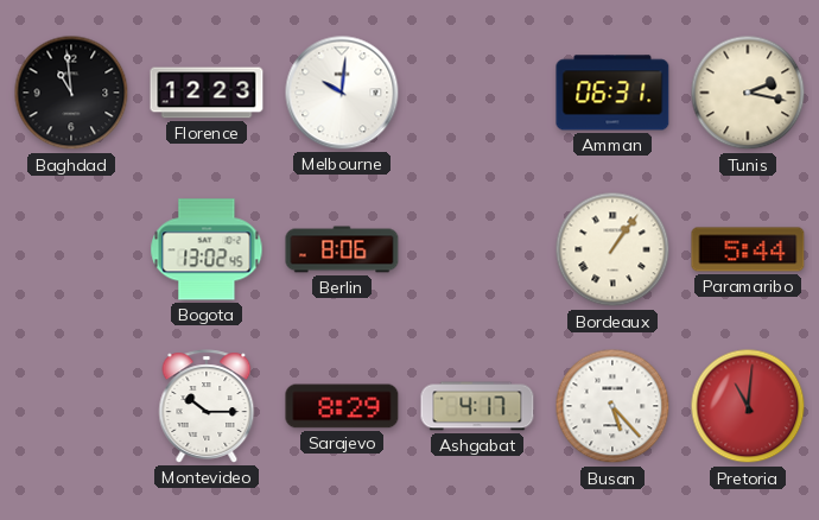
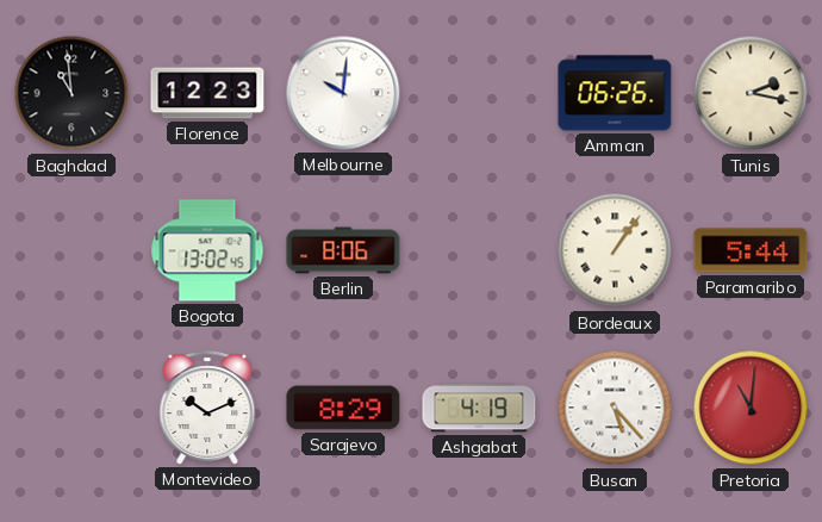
Amman: 06:31 -> 06:26
Montevideo: 10:15 -> 10:11
Ashgabat: 4:17 -> 4:19
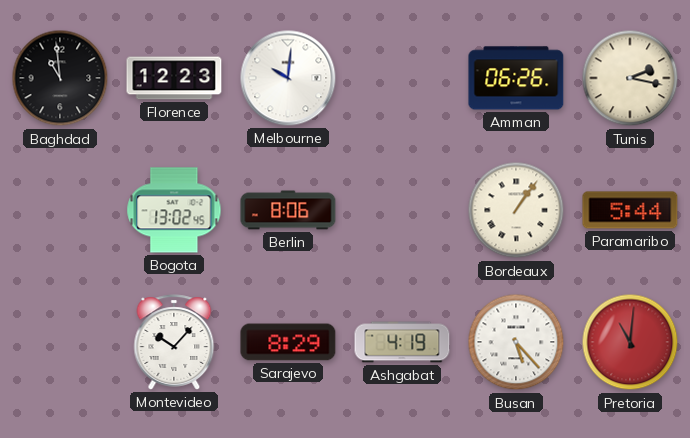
Montevideo: 10:11 -> 10:07
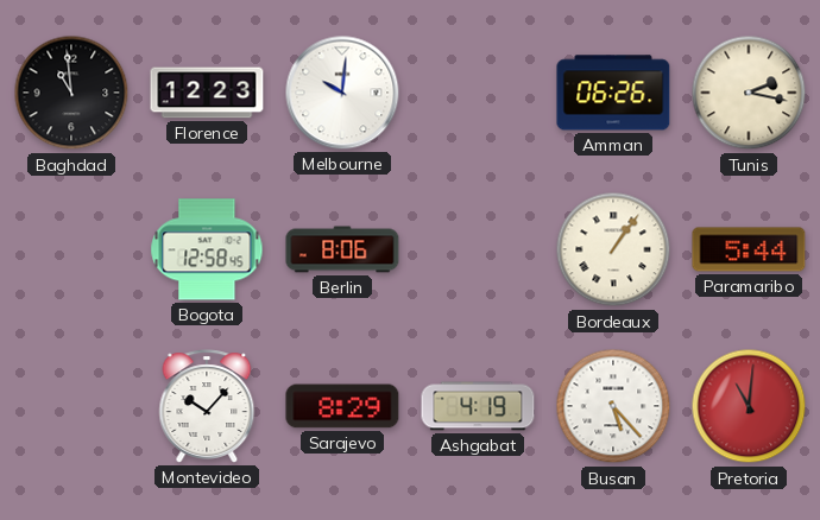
Bogota: 13:02 -> 12:58
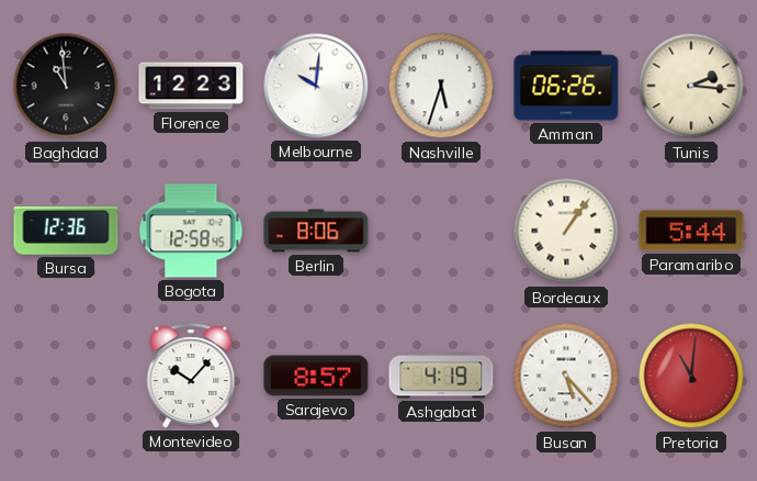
Nashville: none -> 5:33
Tunis: 2:17 -> 2:16
Bursa: none -> 12:36
Sarajevo: 8:29 -> 8:57
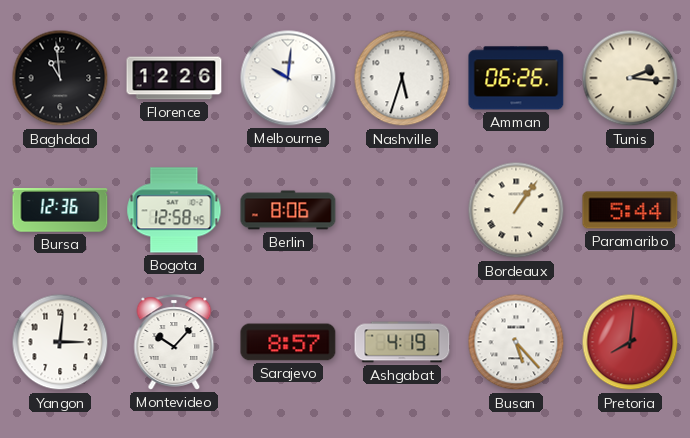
Florence: 12:23 -> 12:26
Yangon: none -> 3:01
Pretoria: 11:01 -> 8:01
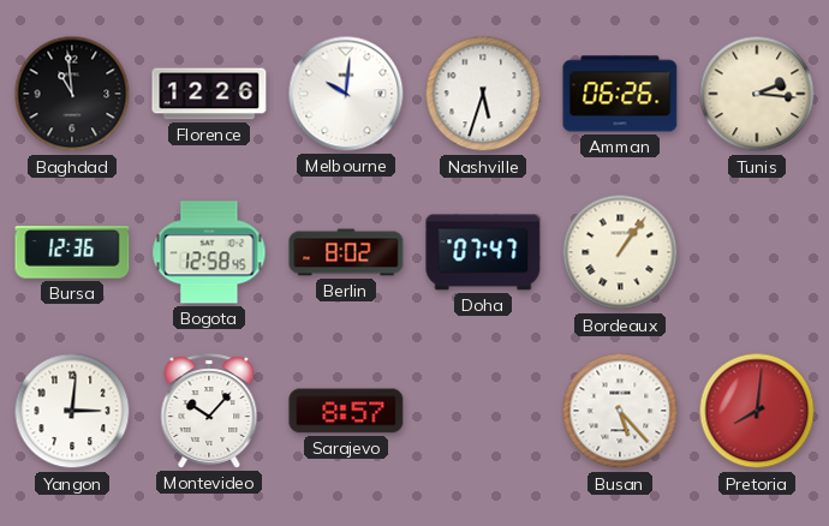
Berlin: 8:06 -> 8:02
Doha: none -> 07:47
Paramaribo: 5:44 -> none
Ashgabat: 4:19 -> none
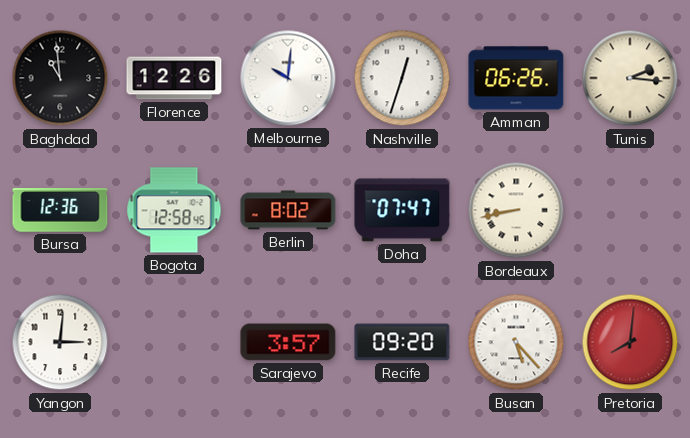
Nashville: 5:33 -> 12:33
Bordeaux: 1:06 -> 8:43
Montevideo: 10:07 -> none
Sarajevo: 8:57 -> 3:57
Recife: none -> 09:20
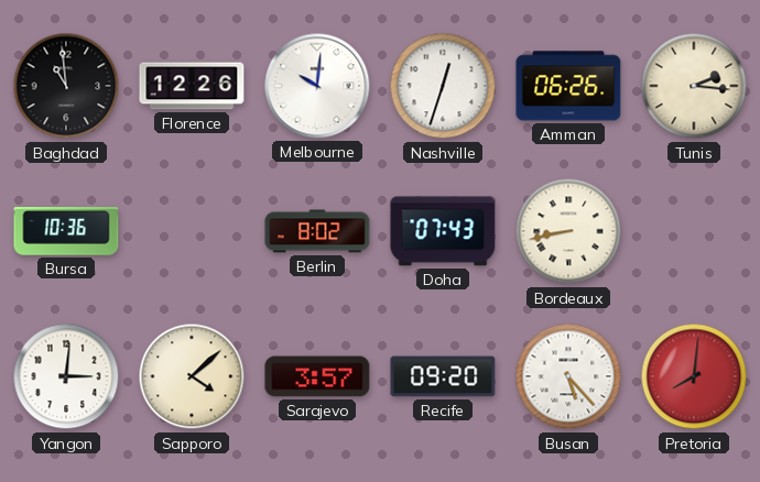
Bursa: 12:36 -> 10:36
Bogota: 12:58 -> none
Doha: 07:47 -> 07:43
Sapporo: none -> 4:08
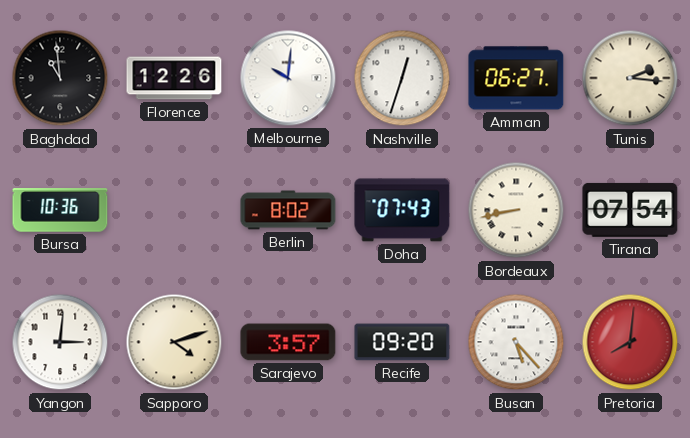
Amman: 06:26 -> 06:27
Tirana: none -> 07:54
Sapporo: 4:08 -> 4:12
